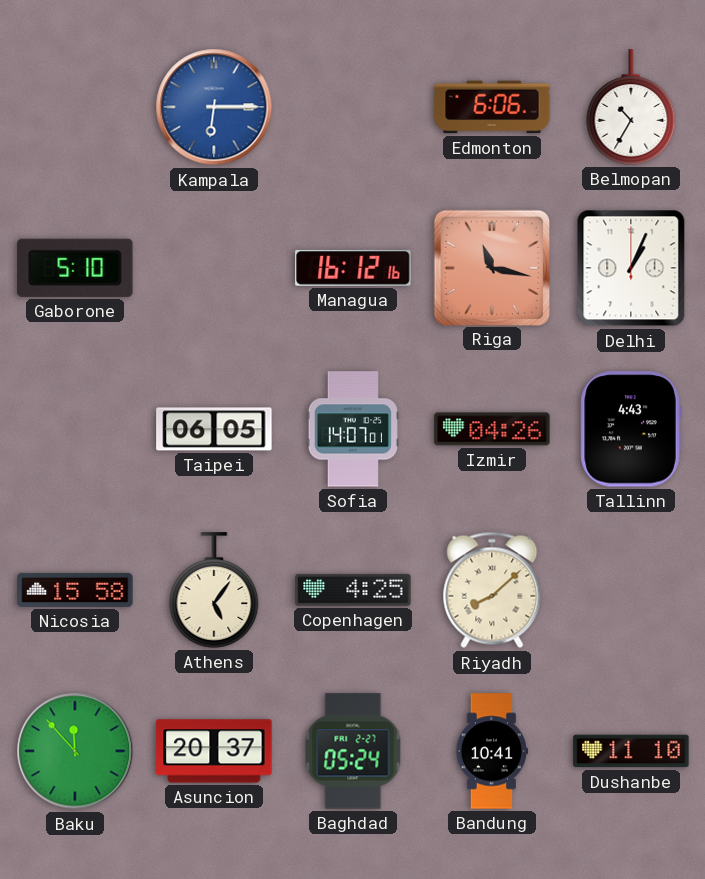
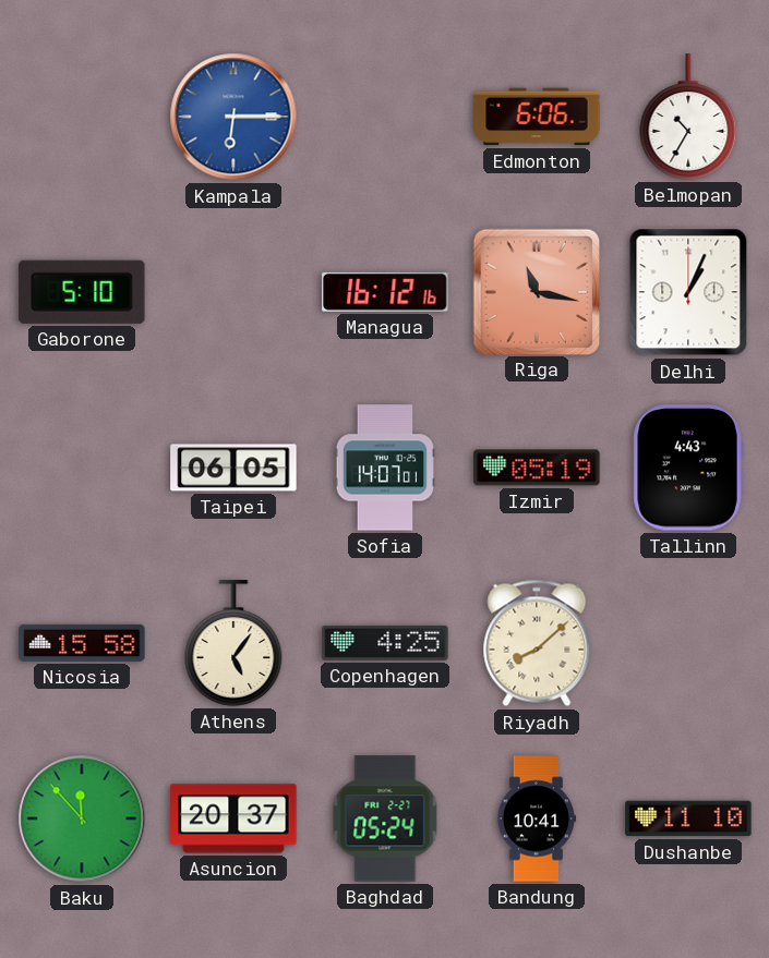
Izmir: 04:26 -> 05:19
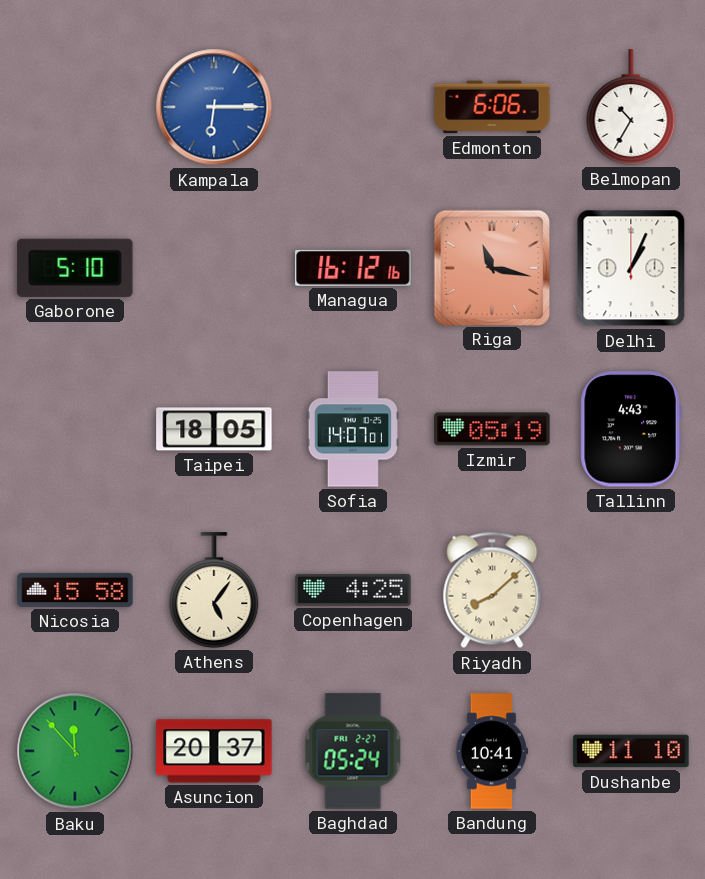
Taipei: 06:05 -> 18:05
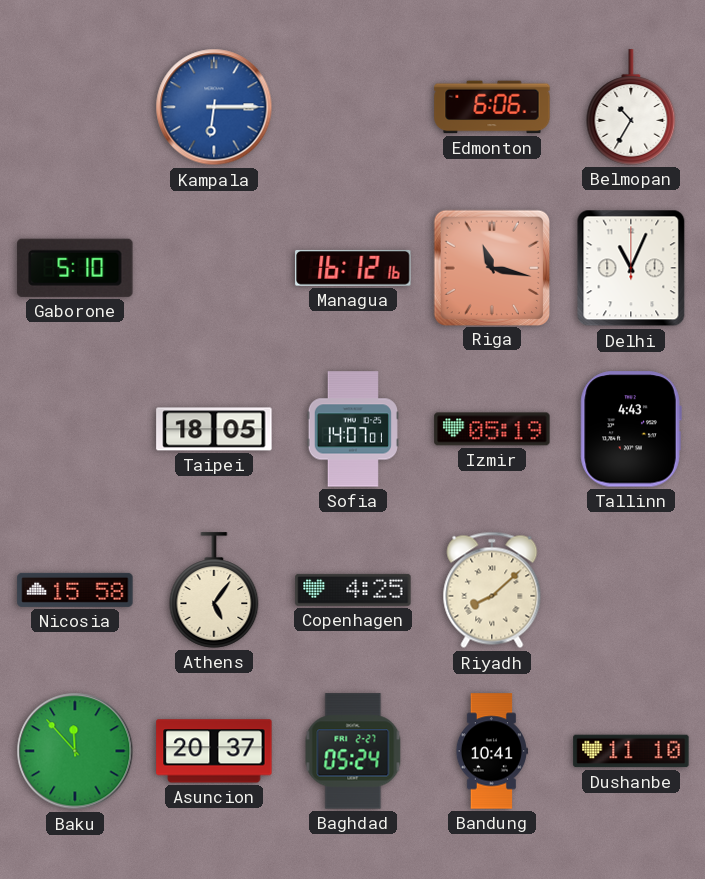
Delhi: 1:04 -> 11:04
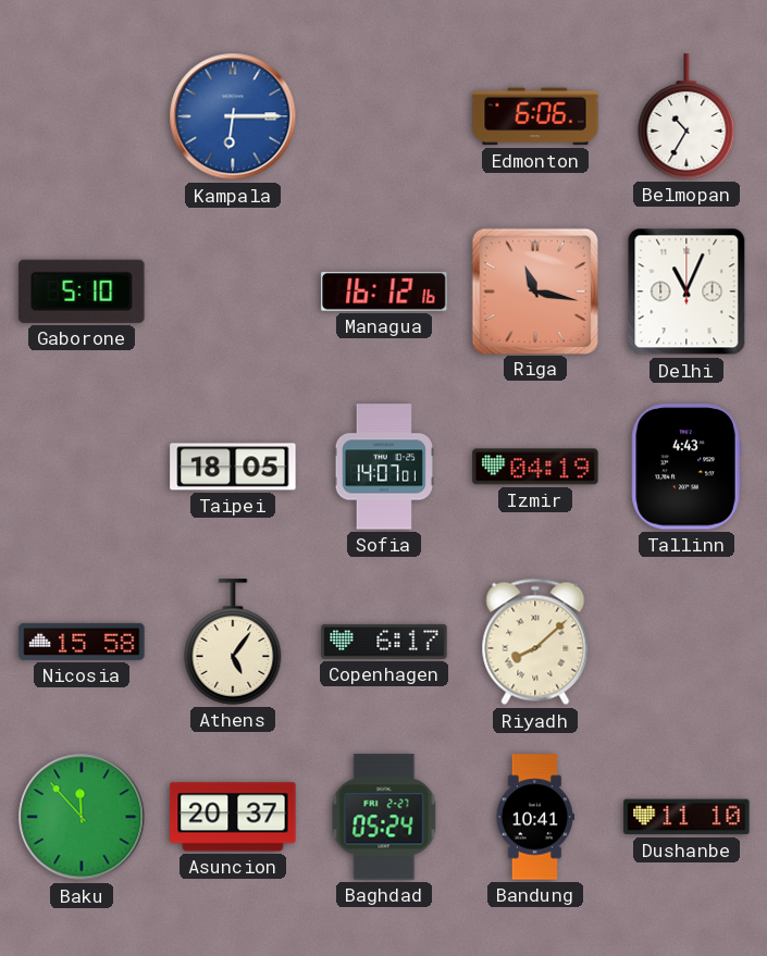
Izmir: 05:19 -> 04:19
Copenhagen: 4:25 -> 6:17
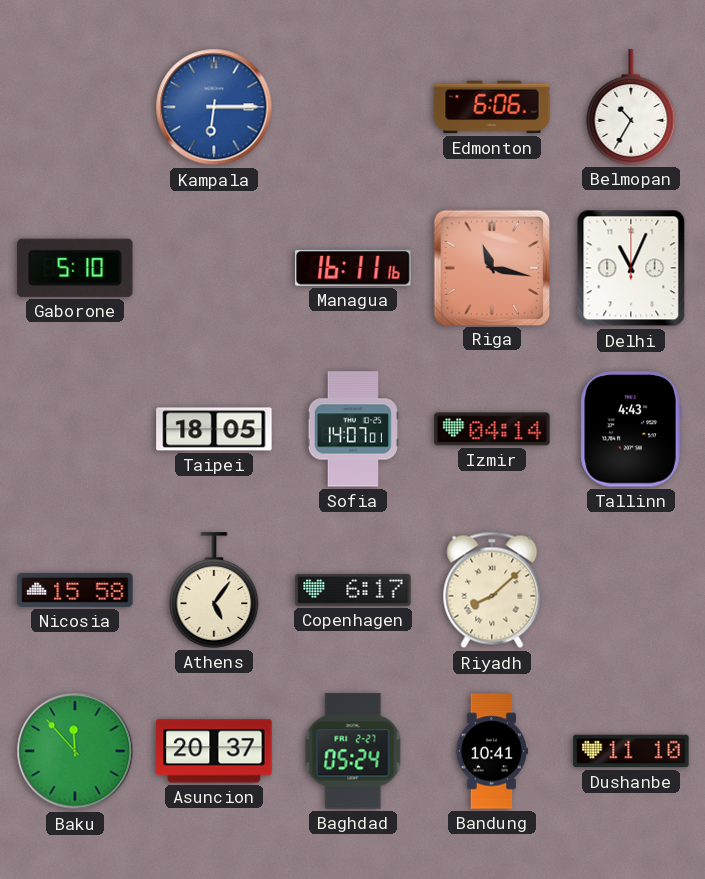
Managua: 16:12 -> 16:11
Izmir: 04:19 -> 04:14
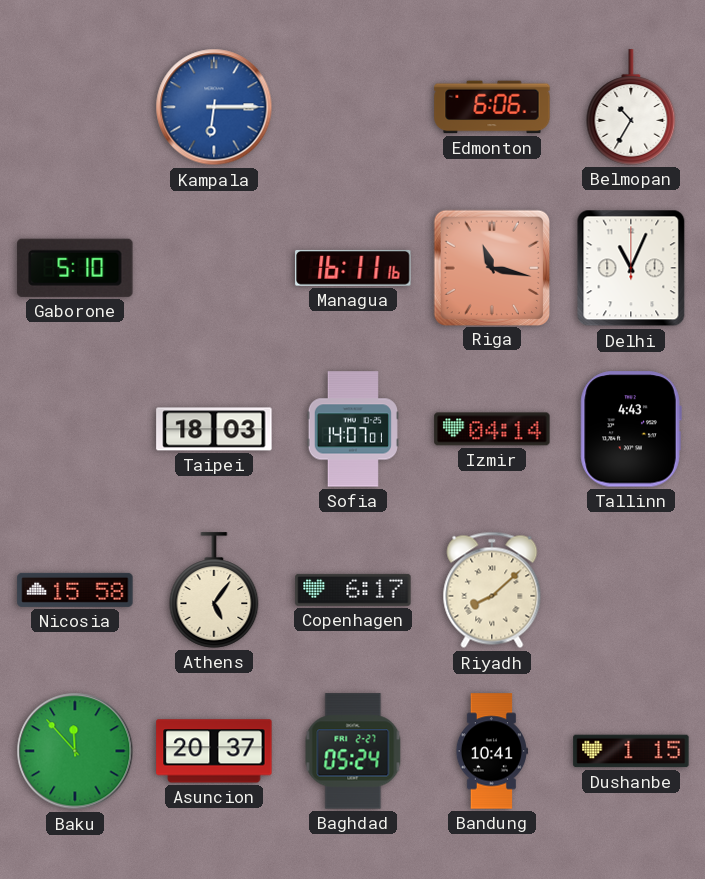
Taipei: 18:05 -> 18:03
Dushanbe: 11:10 -> 1:15
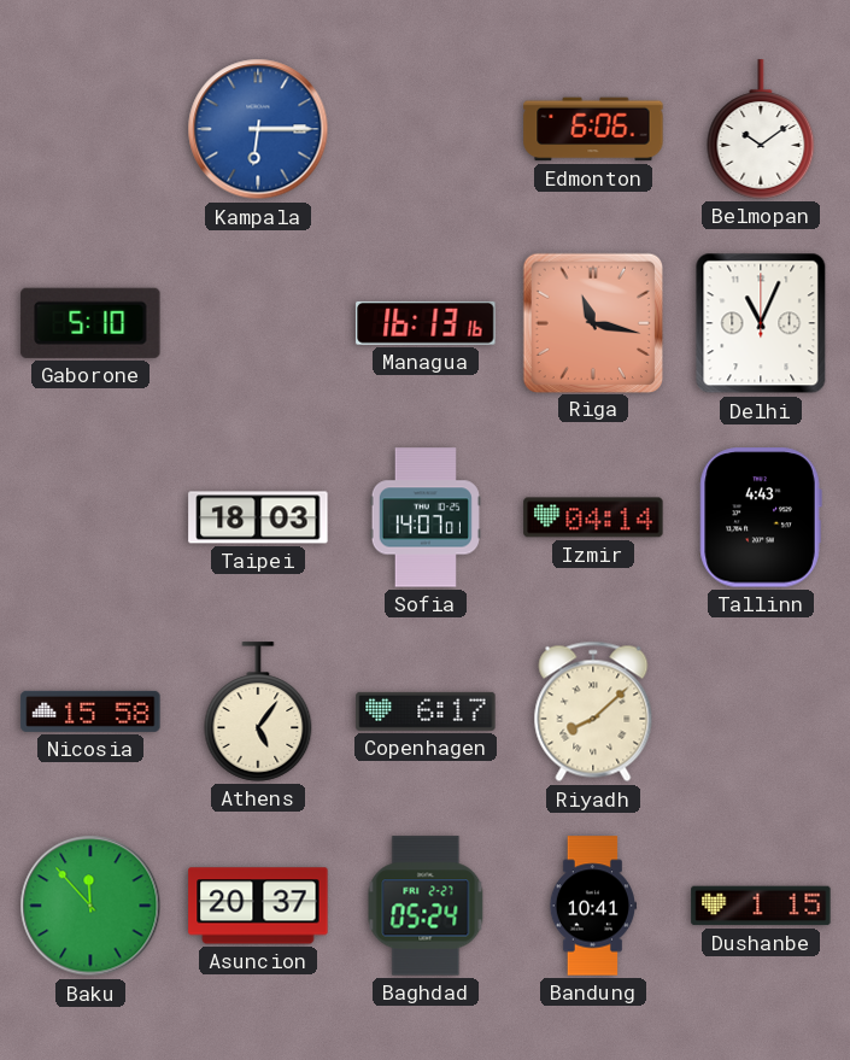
Belmopan: 10:35 -> 10:09
Managua: 16:11 -> 16:13
